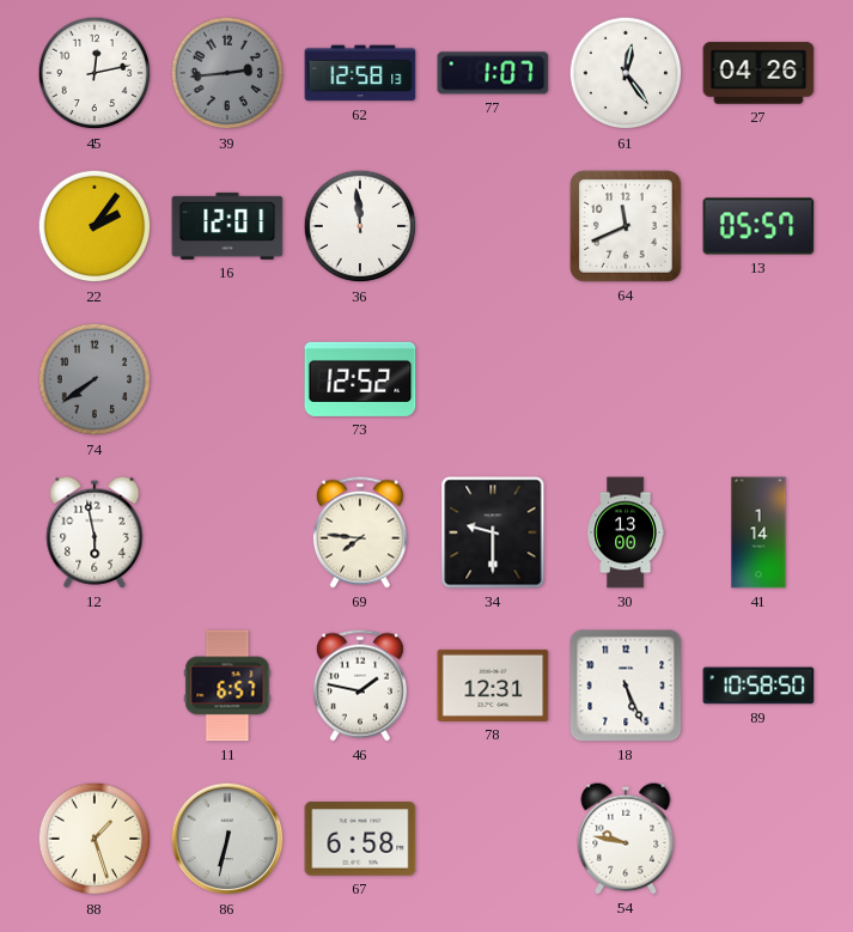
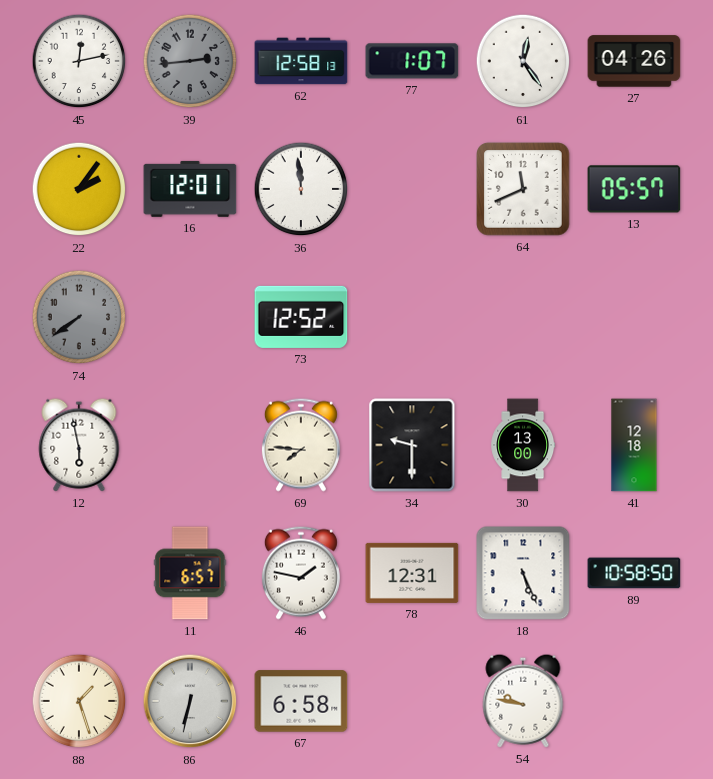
41: 1:14 -> 12:18
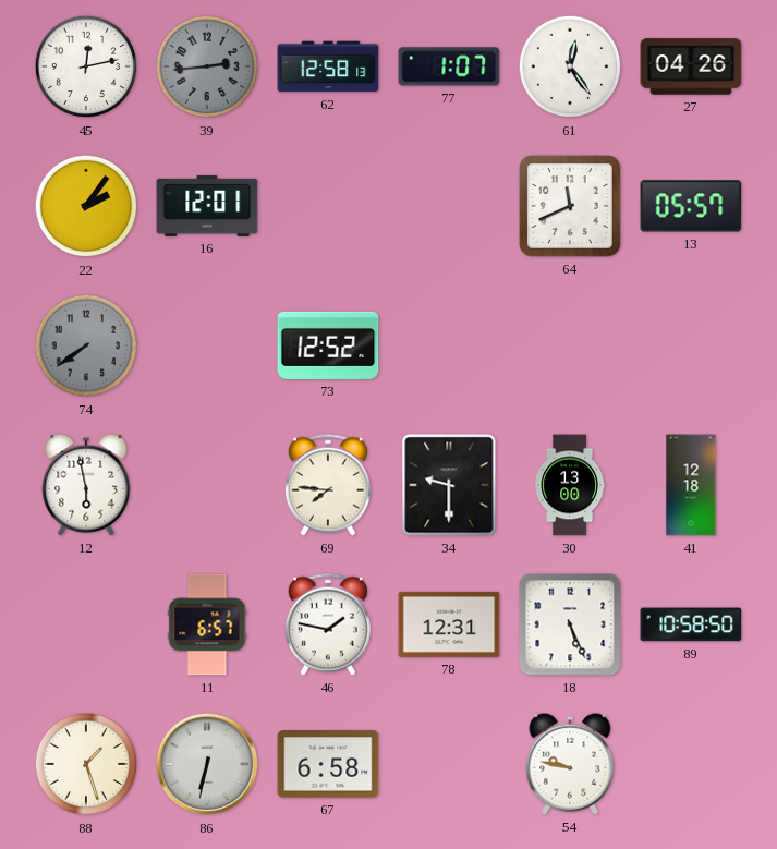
36: 11:59 -> none
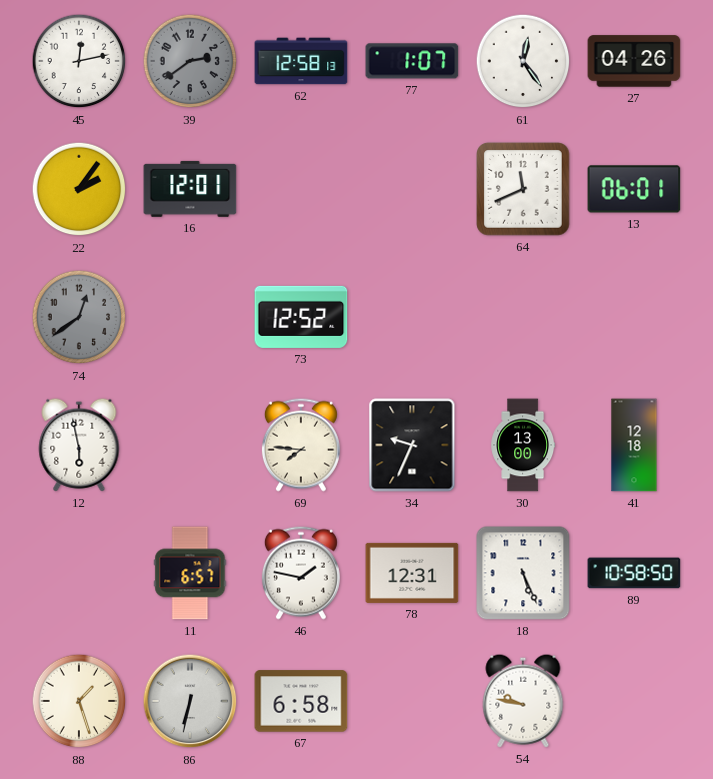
39: 2:44 -> 2:39
13: 05:57 -> 06:01
74: 7:39 -> 12:39
34: 9:30 -> 9:34
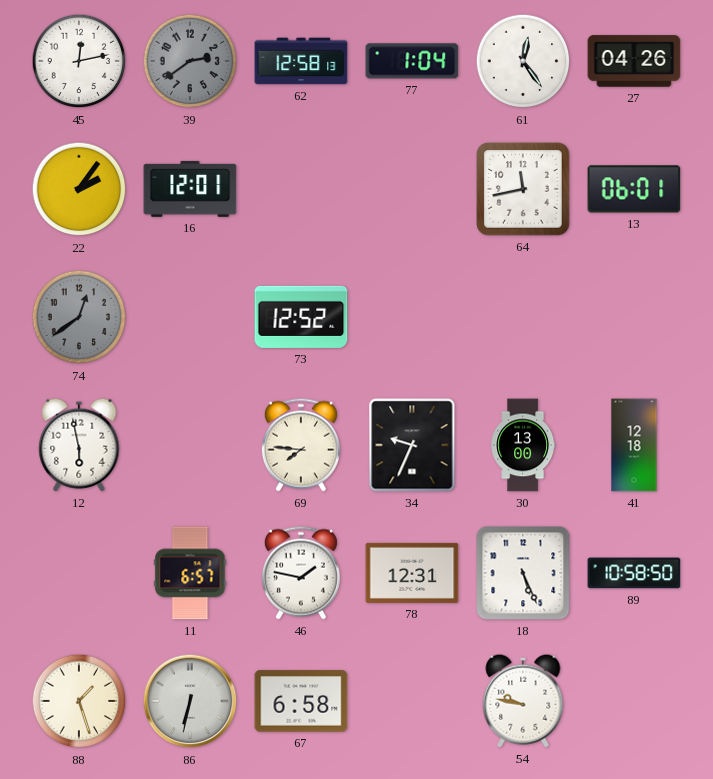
77: 1:07 -> 1:04
64: 11:41 -> 11:43
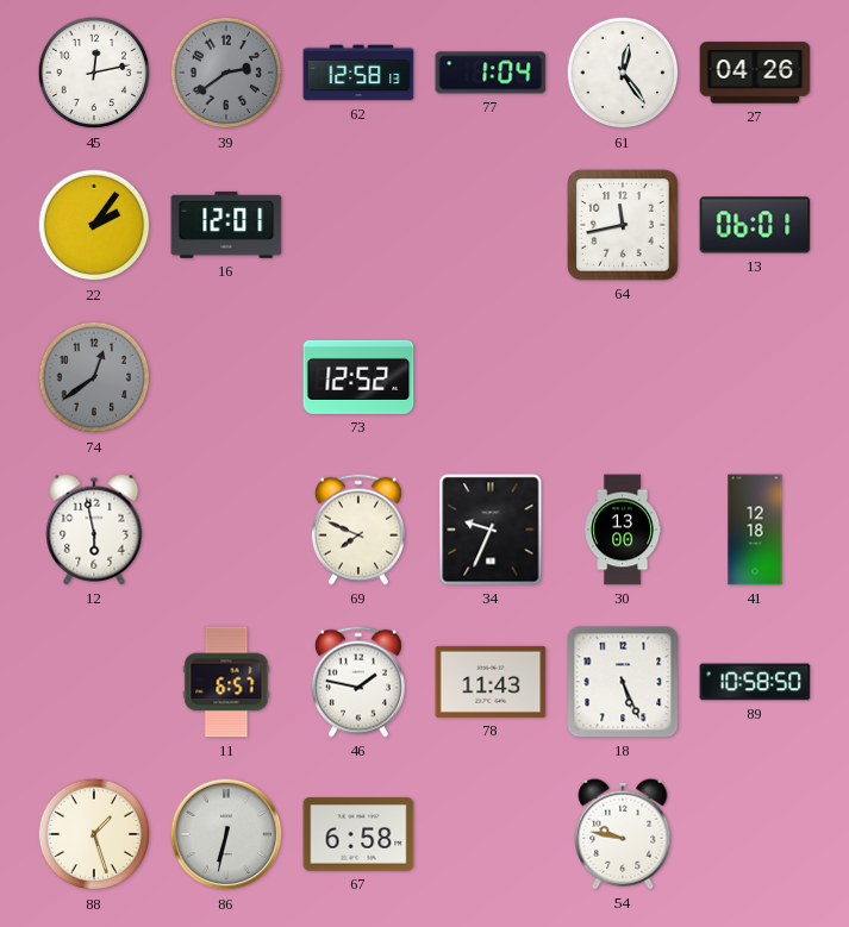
69: 7:46 -> 7:49
78: 12:31 -> 11:43
